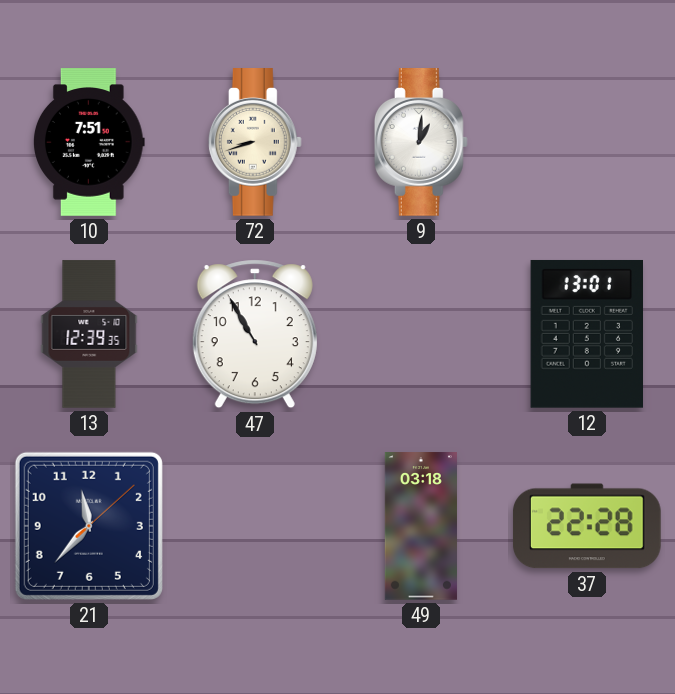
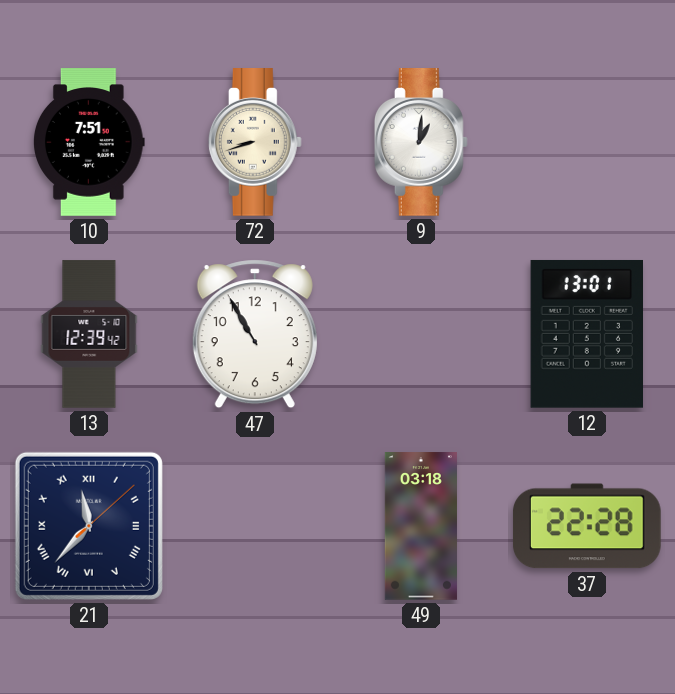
13: 12:39:35 -> 12:39:42
21 numerals: Arabic -> Roman
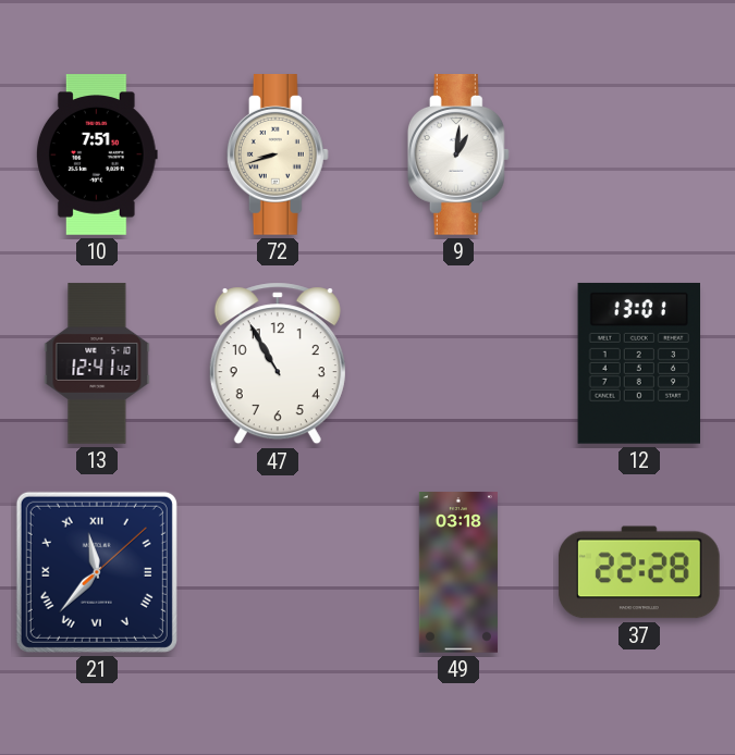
13: 12:39 -> 12:41
